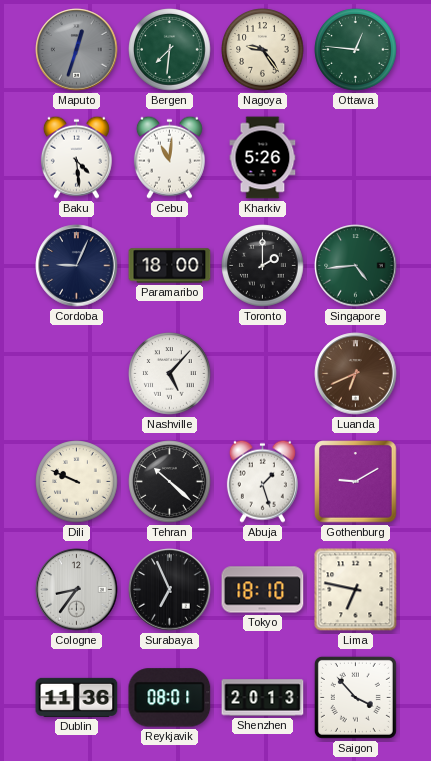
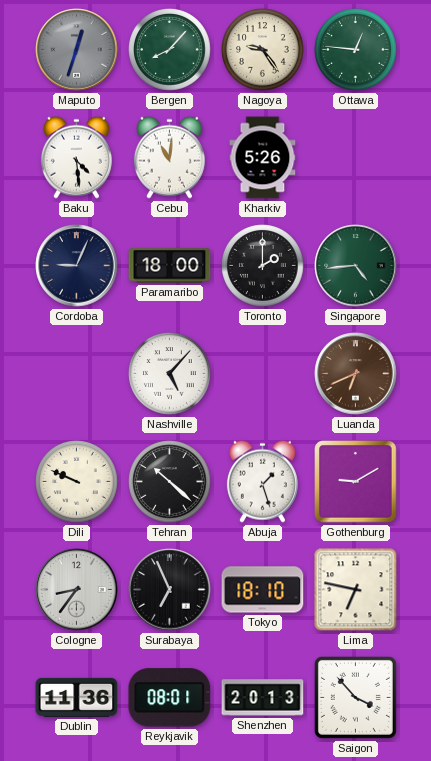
Bergen: 7:31 -> 8:07
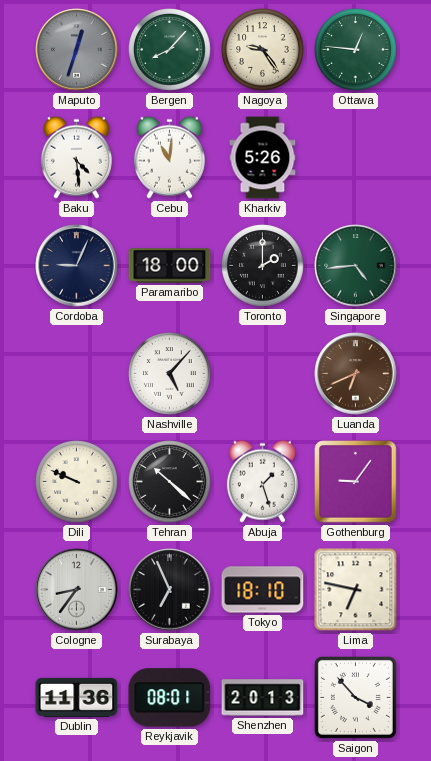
Gothenburg: 9:10 -> 9:06
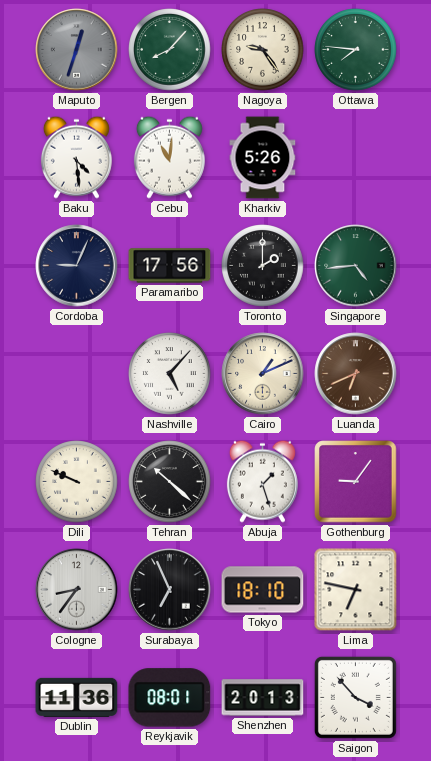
Ottawa: 12:46 -> 7:46
Paramaribo: 18:00 -> 17:56
Cairo: none -> 1:11
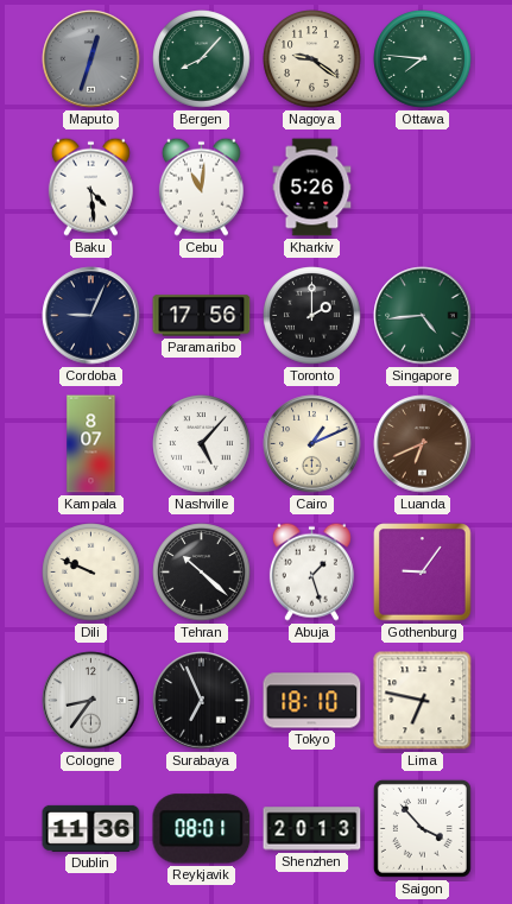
Nagoya: 9:24 -> 9:21
Kampala: none -> 8:07
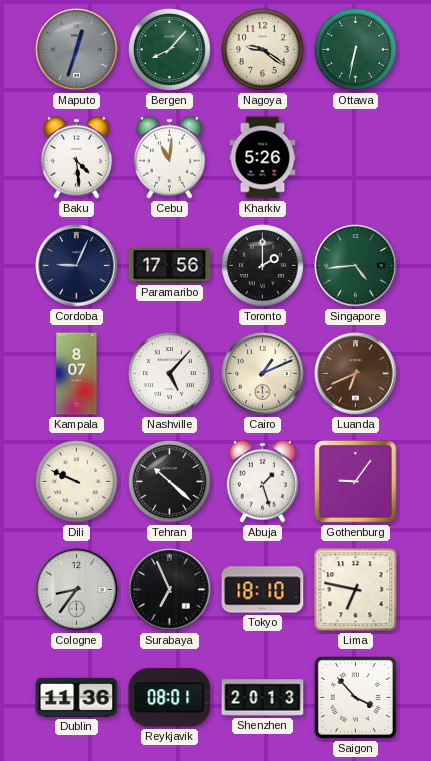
Ottawa: 7:46 -> 6:32
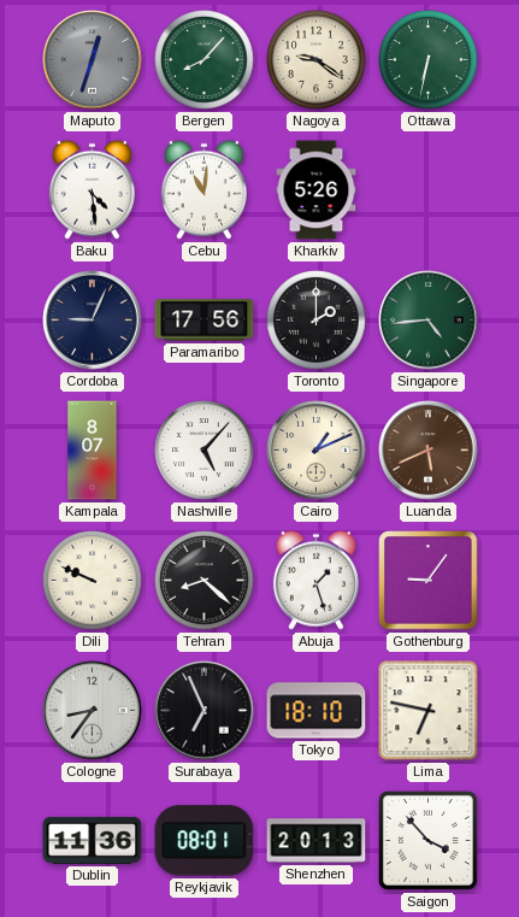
Luanda: 6:41 -> 5:41
Tehran: 10:22 -> 8:22
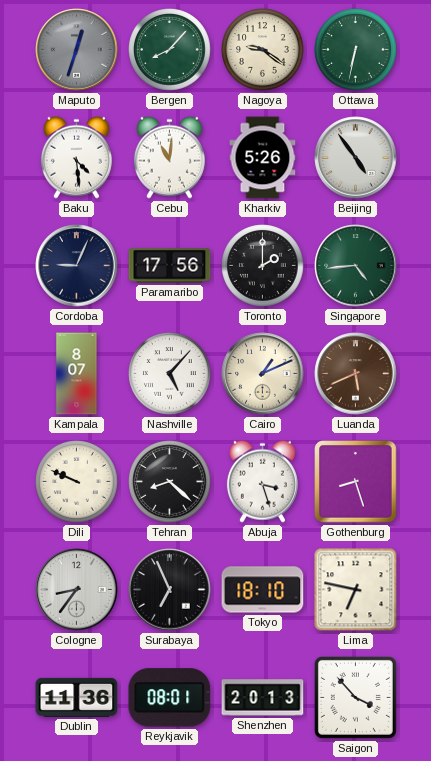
Beijing: none -> 4:54
Abuja: 1:27 -> 3:27
Gothenburg: 9:06 -> 8:27
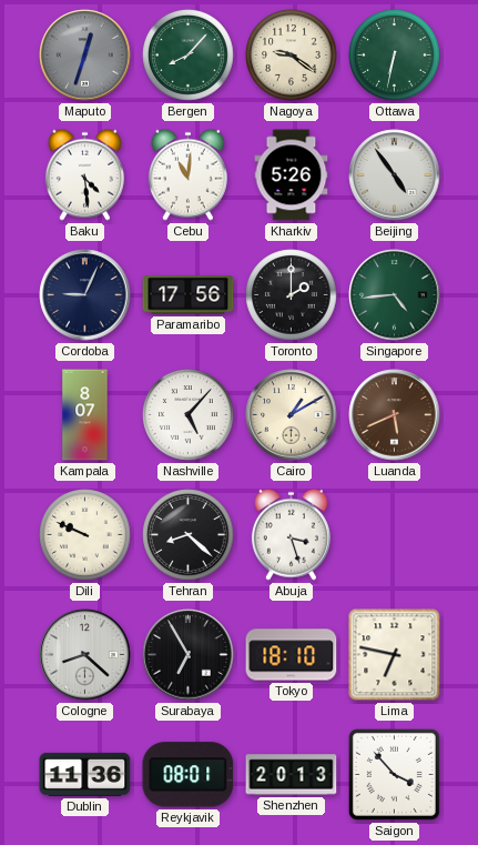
Cairo: 1:11 -> 1:10
Gothenburg: 8:27 -> none
Cologne: 8:36 -> 8:22
Surabaya: 6:56 -> 6:55
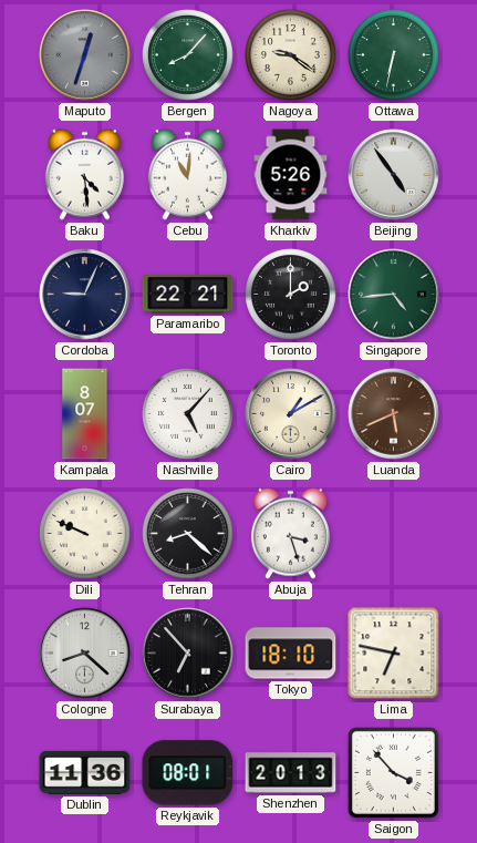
Paramaribo: 17:56 -> 22:21
Surabaya: 6:55 -> 6:53
